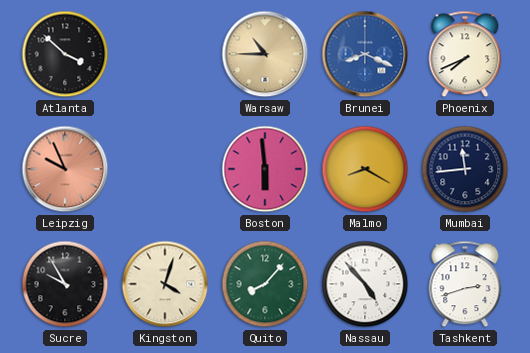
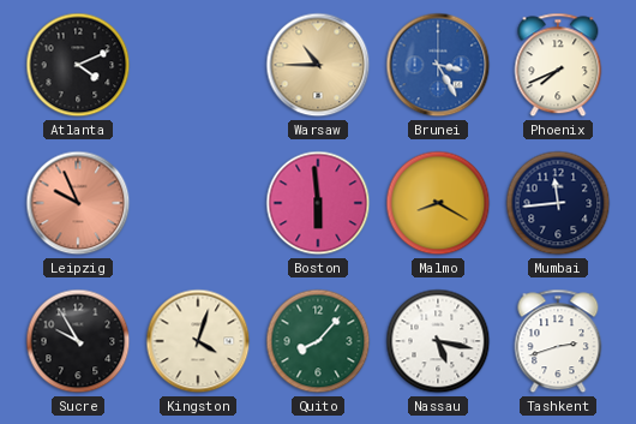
Atlanta: 3:52 -> 4:11
Brunei: 8:19 -> 3:25
Nassau: 4:53 -> 5:17
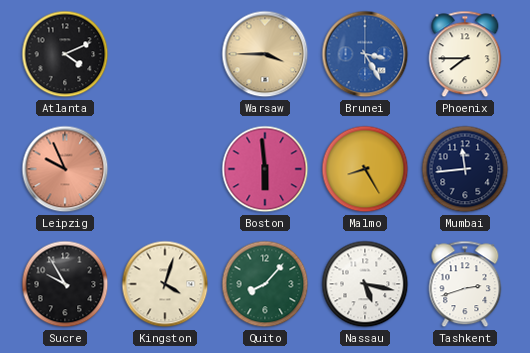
Warsaw: 10:45 -> 3:45
Phoenix: 7:41 -> 7:45
Malmo: 8:20 -> 8:25
